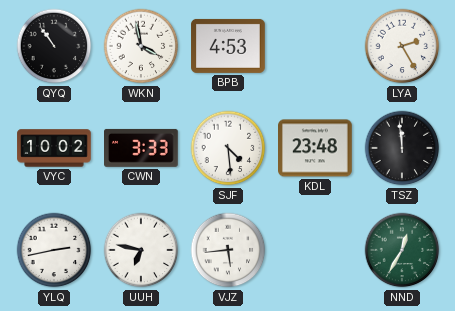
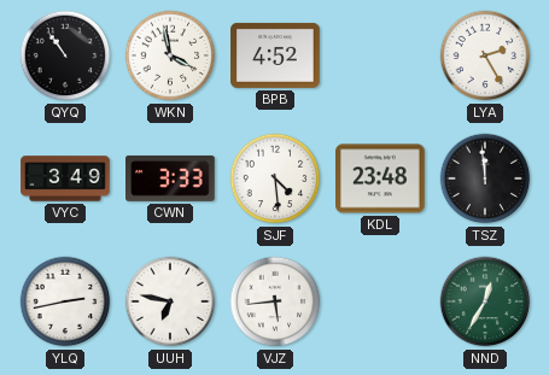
BPB: 4:53 -> 4:52
VYC: 10:02 -> 3:49
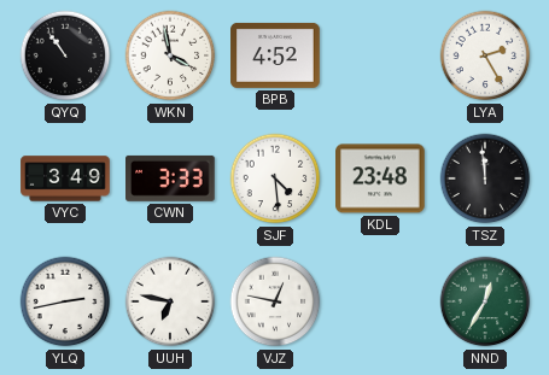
VJZ: 5:44 -> 12:47
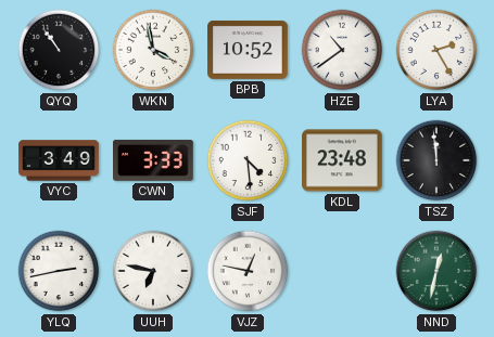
BPB: 4:52 -> 10:52
HZE: none -> 10:39
NND: 12:35 -> 12:32
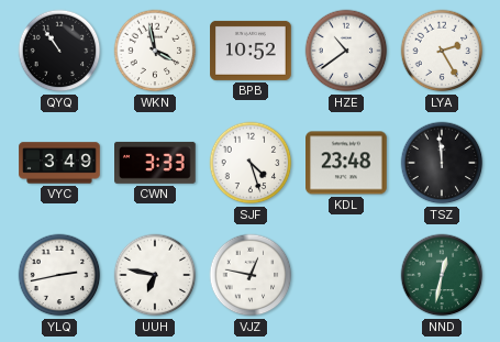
SJF: 4:29 -> 4:27
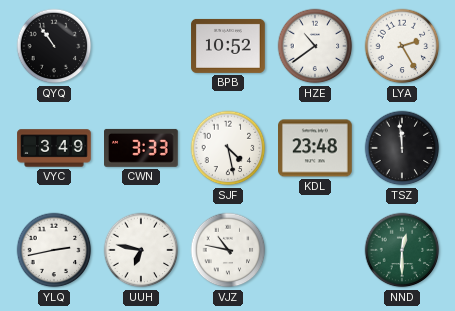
WKN: 3:58 -> none
SJF: 4:27 -> 4:28
VJZ: 12:47 -> 10:47
NND: 12:32 -> 12:30
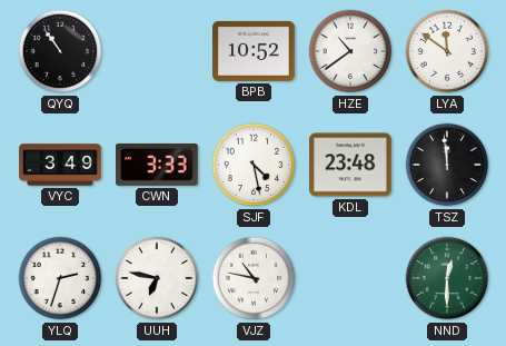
LYA: 2:25 -> 11:51
YLQ: 2:43 -> 2:33
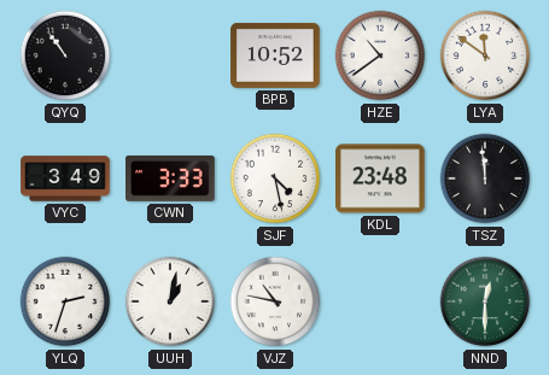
UUH: 6:47 -> 1:02
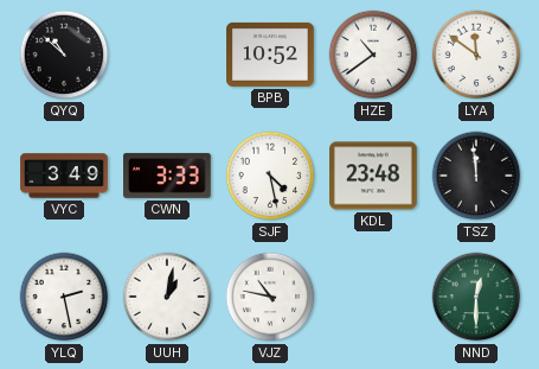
QYQ: 10:54 -> 10:52
YLQ: 2:33 -> 2:28
